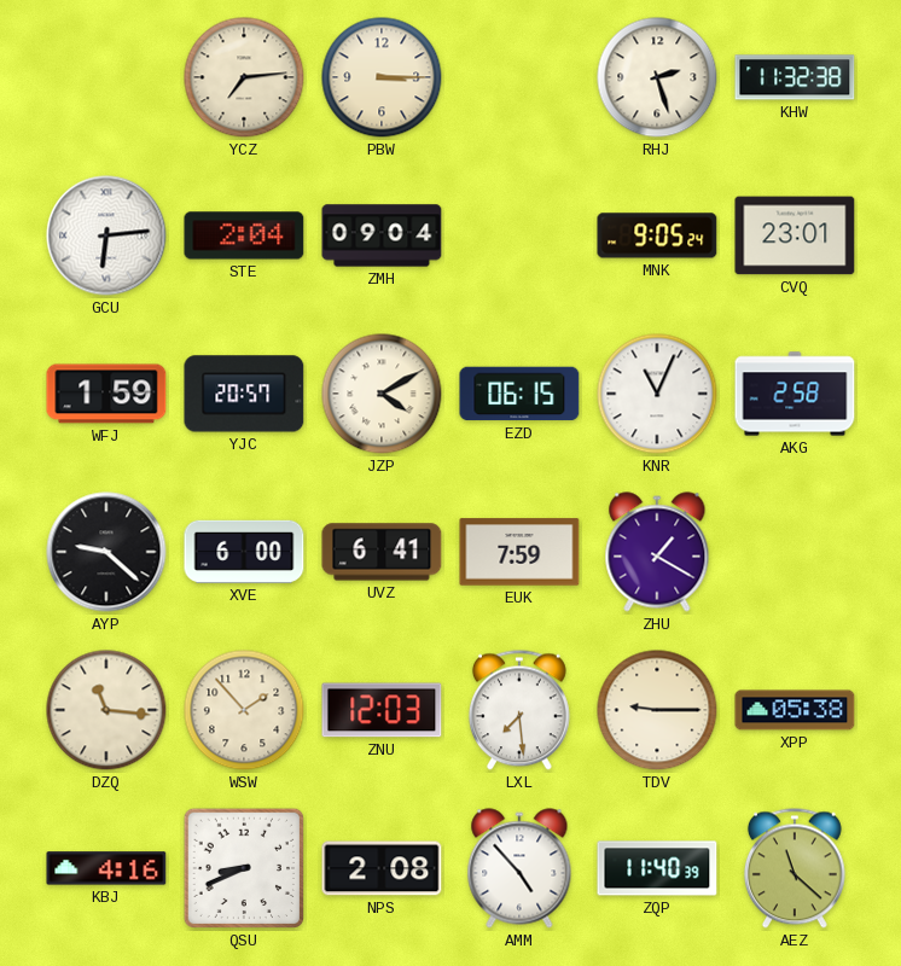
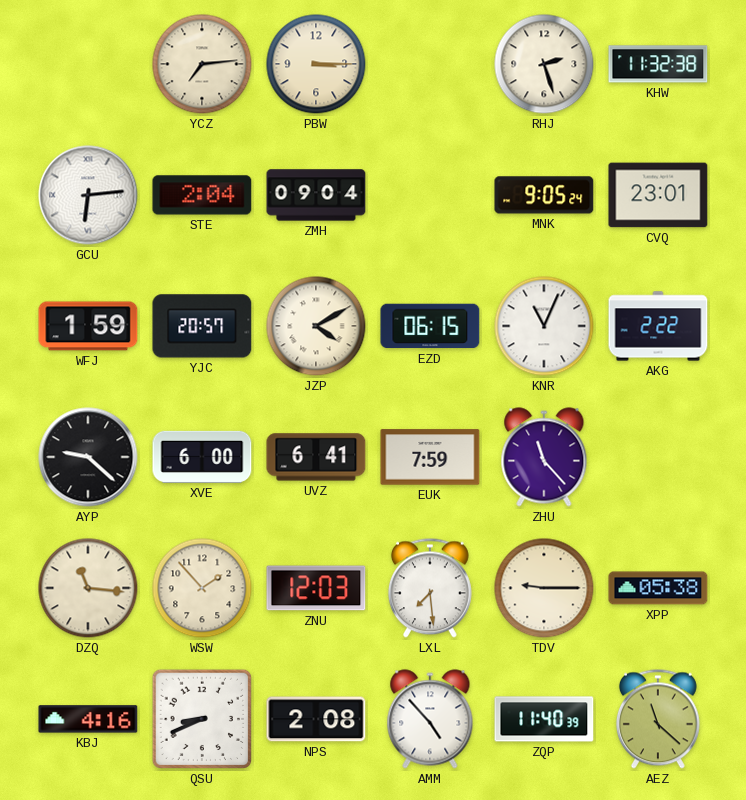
AKG: 2:58 -> 2:22
ZHU: 1:20 -> 11:23
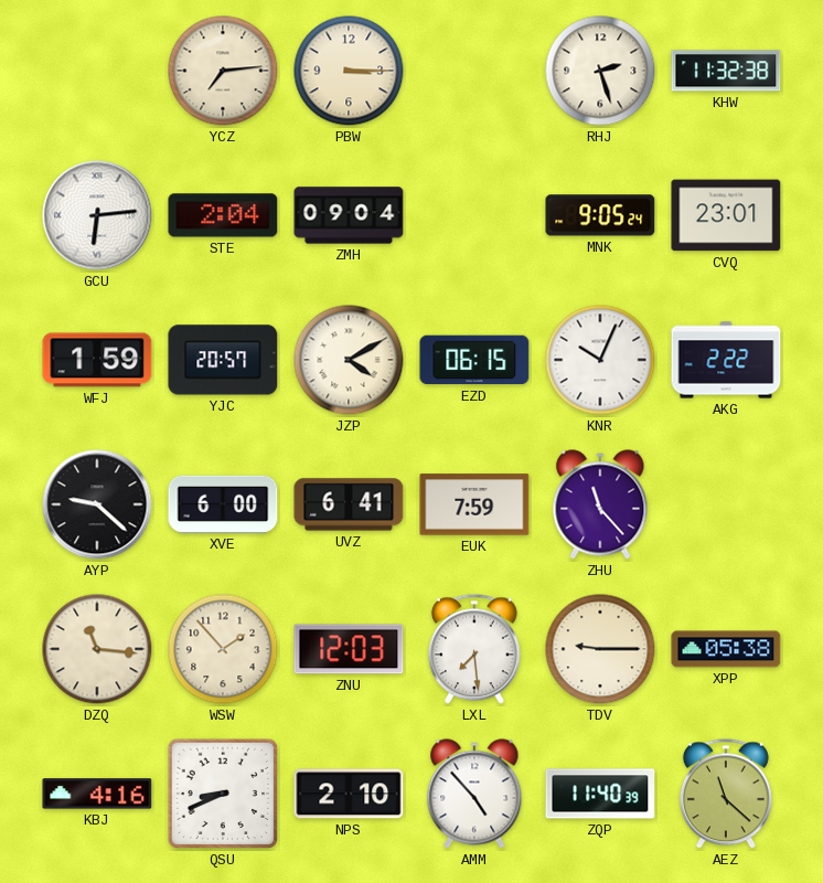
KNR: 11:04 -> 10:04
NPS: 2:08 -> 2:10
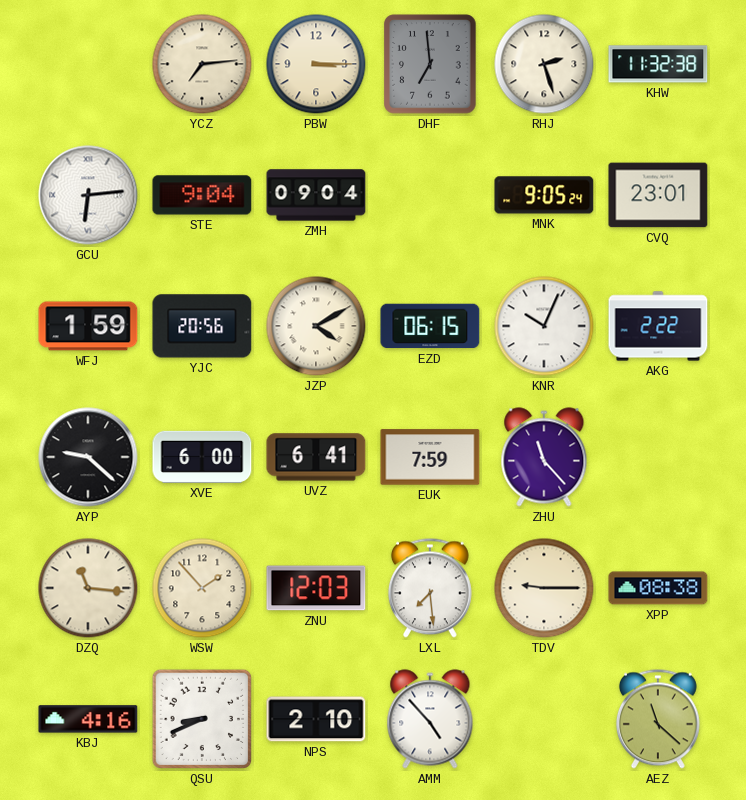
DHF: none -> 6:59
STE: 2:04 -> 9:04
YJC: 20:57 -> 20:56
XPP: 05:38 -> 08:38
ZQP: 11:40 -> none
